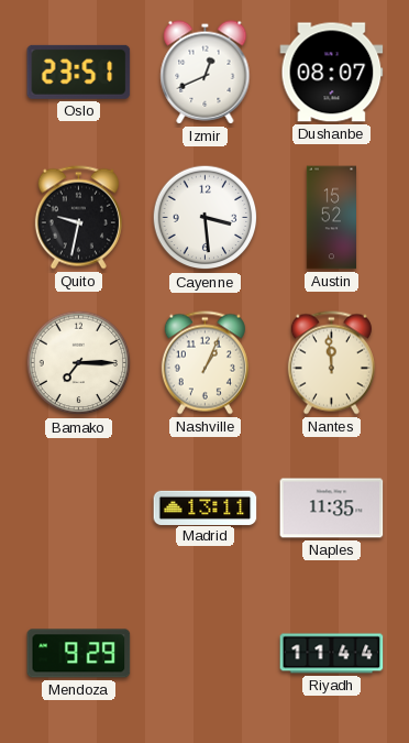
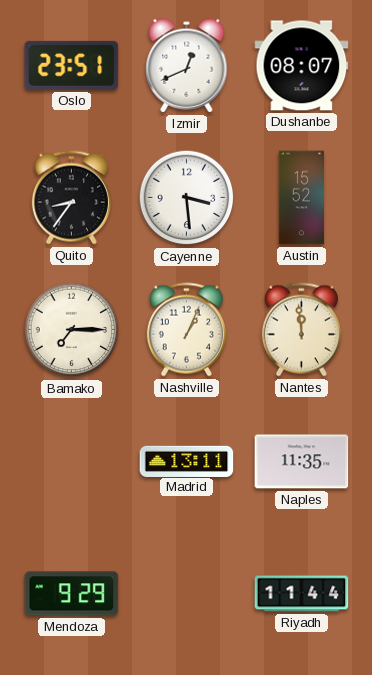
Quito: 9:32 -> 8:36
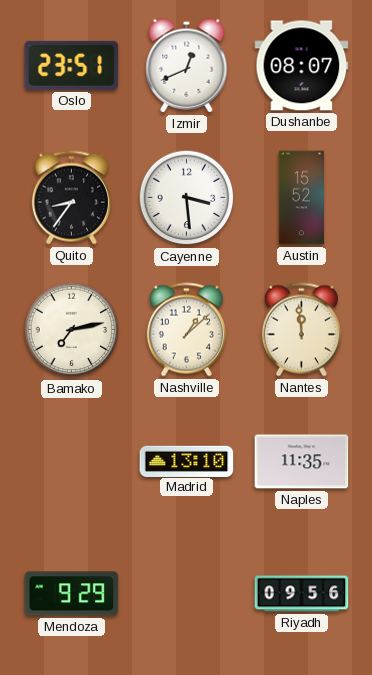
Bamako: 7:15 -> 7:13
Nashville: 1:04 -> 1:08
Madrid: 13:11 -> 13:10
Riyadh: 11:44 -> 09:56
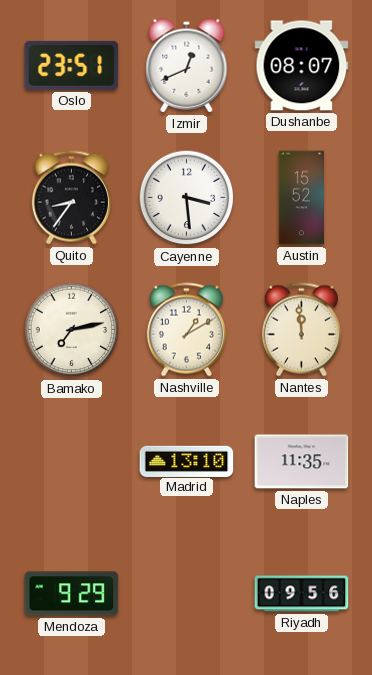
Nashville: 1:08 -> 1:10
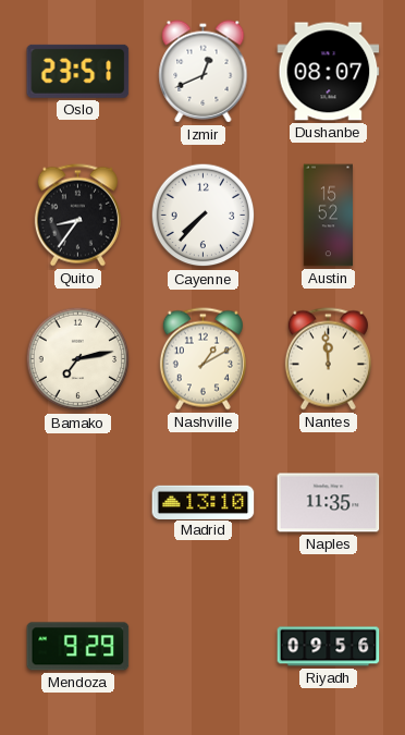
Cayenne: 3:29 -> 7:37
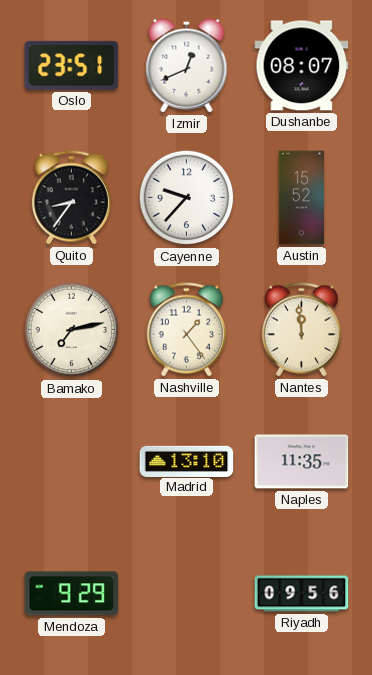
Cayenne: 7:37 -> 9:37
Nashville: 1:10 -> 1:24
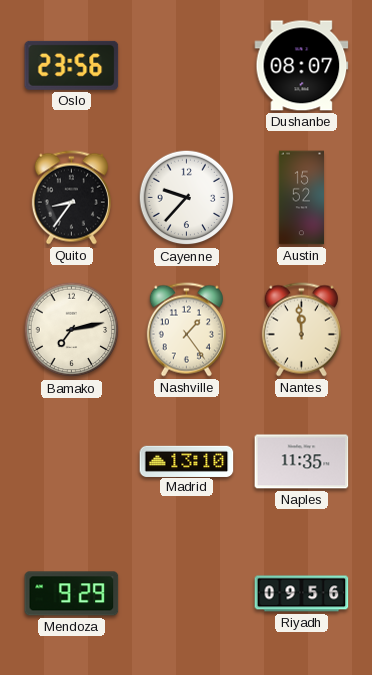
Oslo: 23:51 -> 23:56
Izmir: 12:41 -> none
